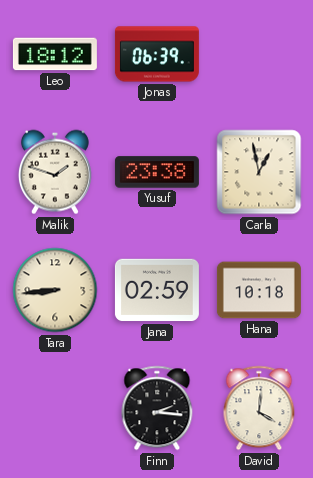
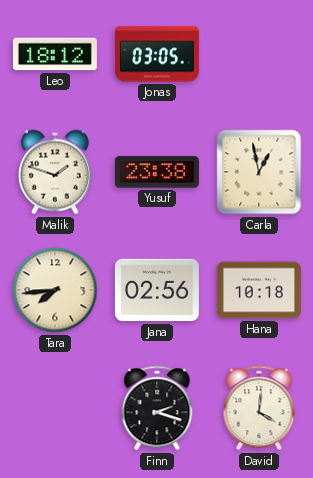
Jonas: 06:39 -> 03:05
Tara: 8:44 -> 7:44
Jana: 02:59 -> 02:56
Finn: 2:16 -> 2:18
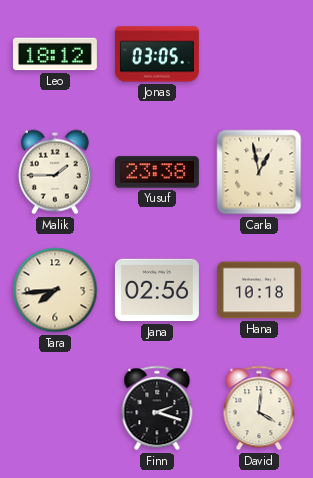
Malik: 1:48 -> 1:45
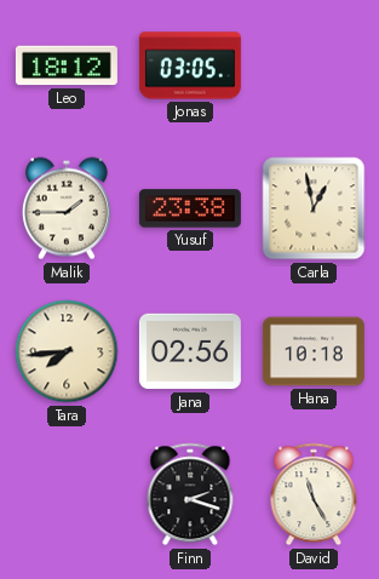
David: 4:01 -> 11:25
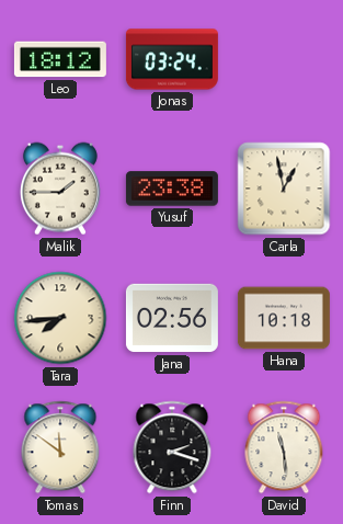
Jonas: 03:05 -> 03:24
Tomas: none -> 11:51
David: 11:25 -> 11:29
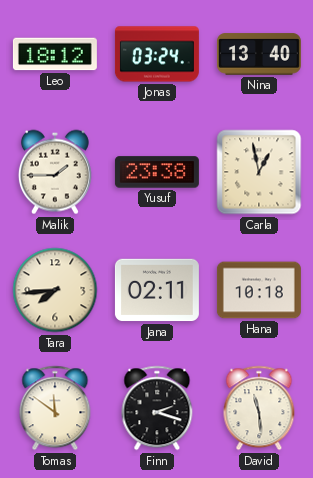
Nina: none -> 13:40
Jana: 02:56 -> 02:11
